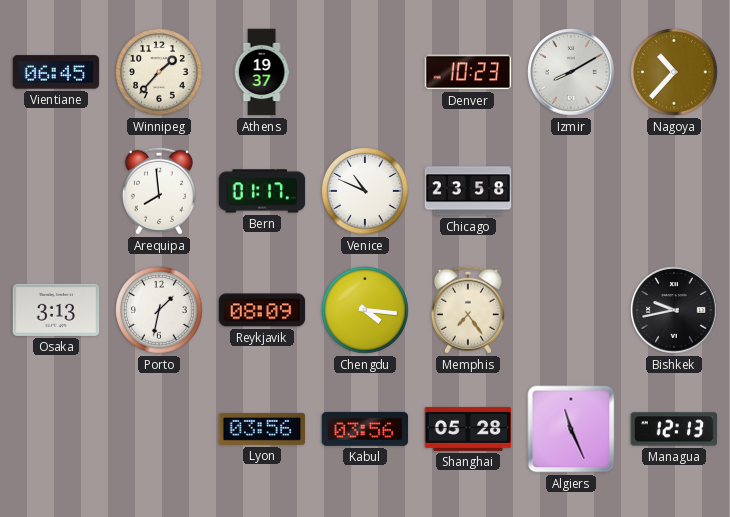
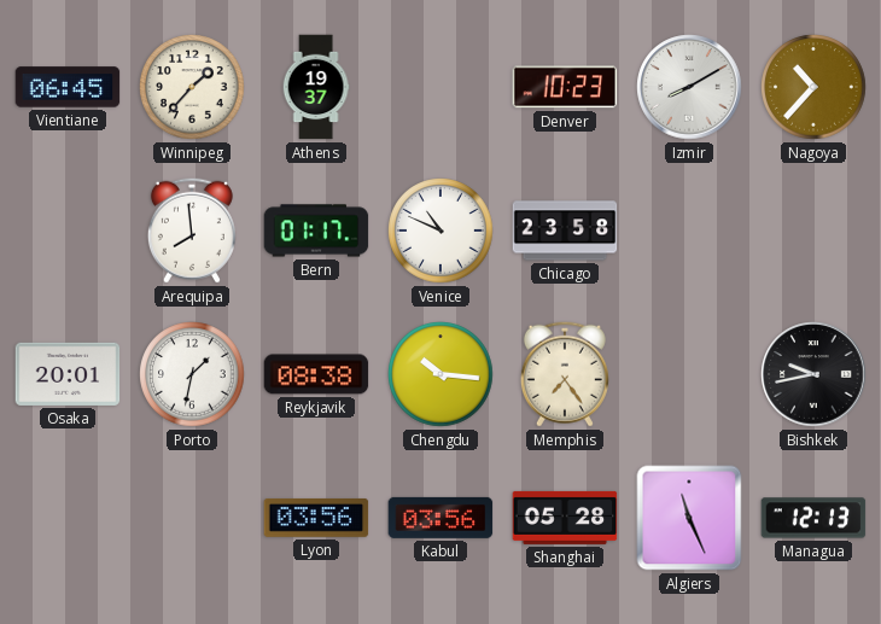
Osaka: 3:13 -> 20:01
Reykjavik: 08:09 -> 08:38
Chengdu: 4:16 -> 10:16
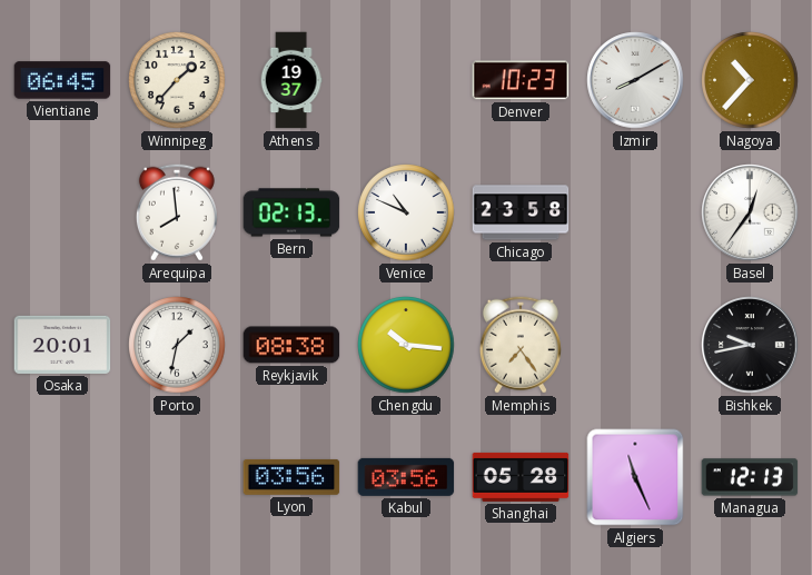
Bern: 01:17 -> 02:13
Basel: none -> 12:36
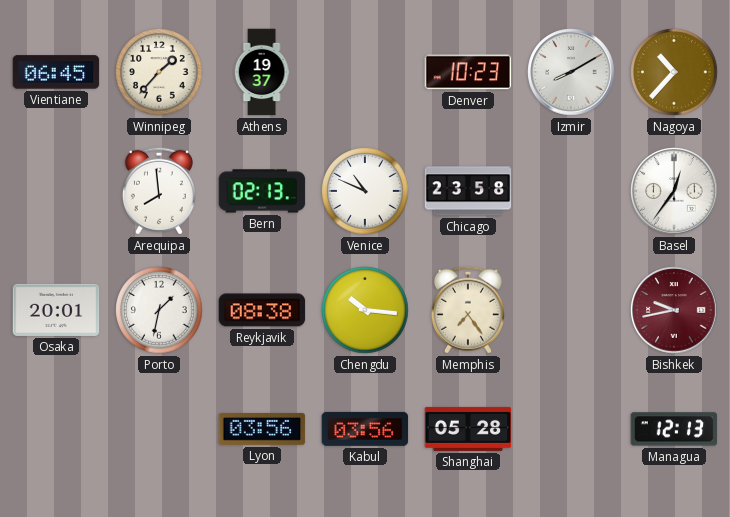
Bishkek dial: black -> burgundy
Algiers: 11:26 -> none
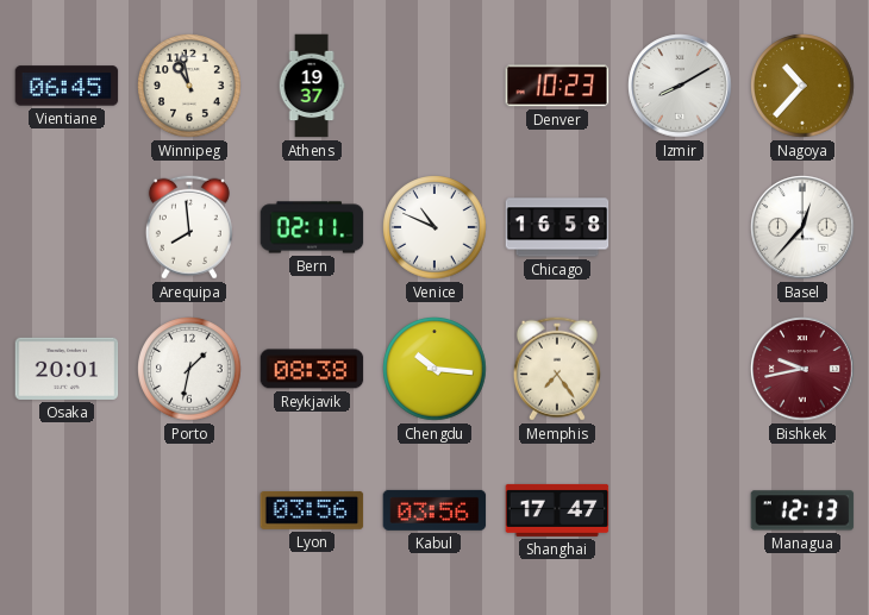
Winnipeg: 1:37 -> 10:58
Bern: 02:13 -> 02:11
Chicago: 23:58 -> 16:58
Basel: 12:36 -> 12:37
Shanghai: 05:28 -> 17:47
